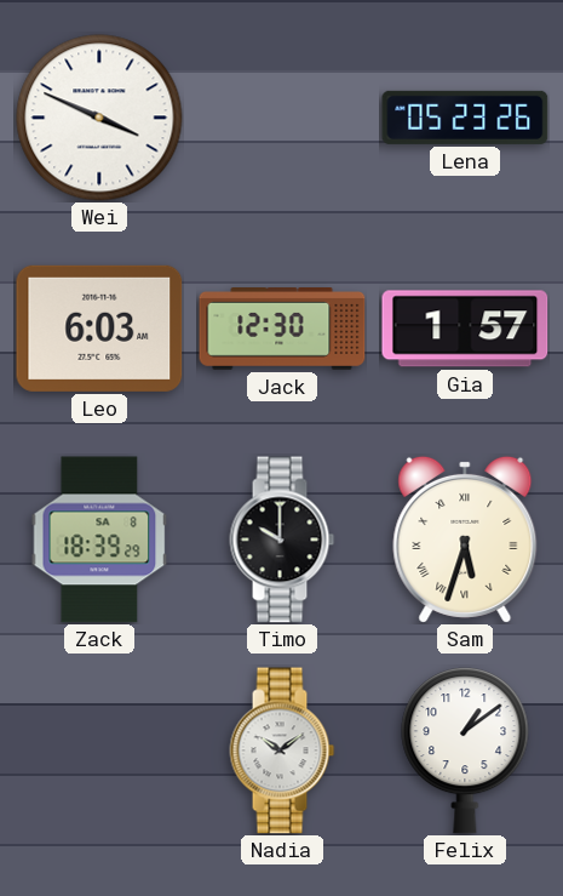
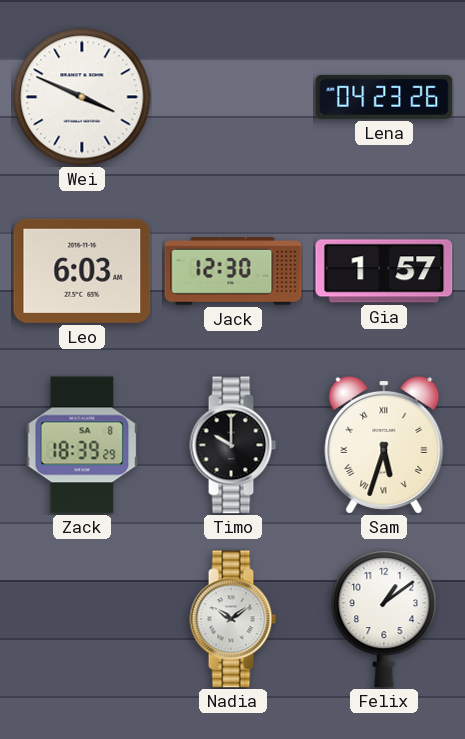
Lena: 05:23 -> 04:23
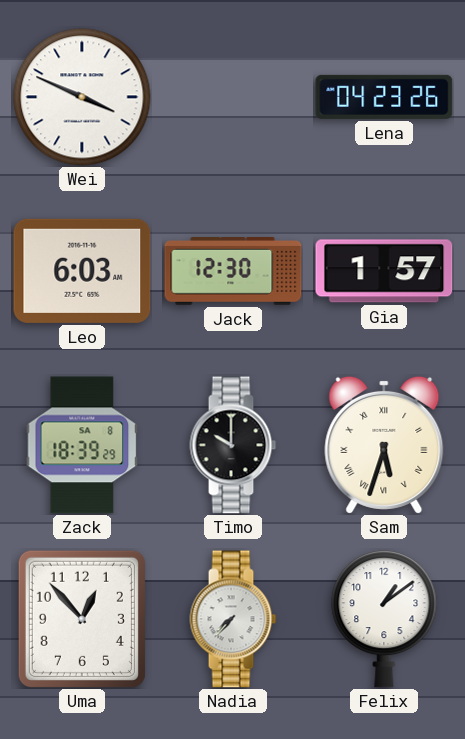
Uma: none -> 12:53
Nadia: 10:09 -> 7:37
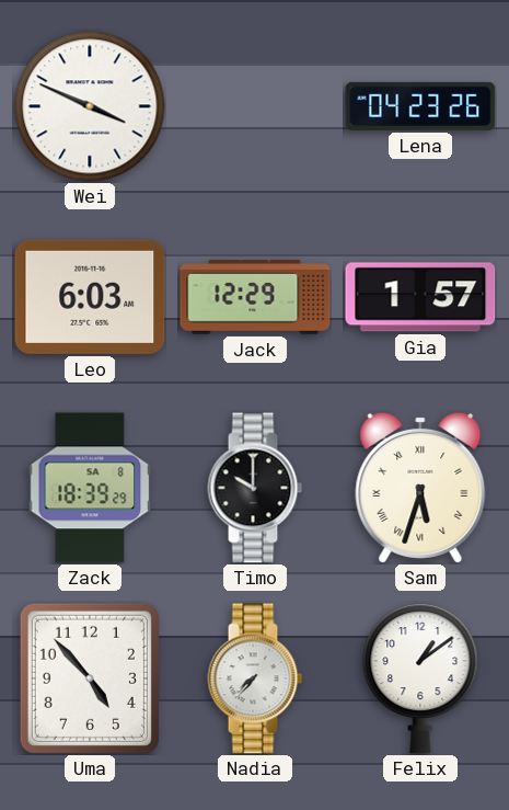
Jack: 12:30 -> 12:29
Uma: 12:53 -> 4:53
